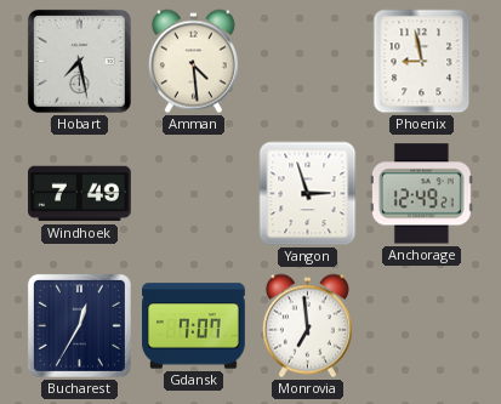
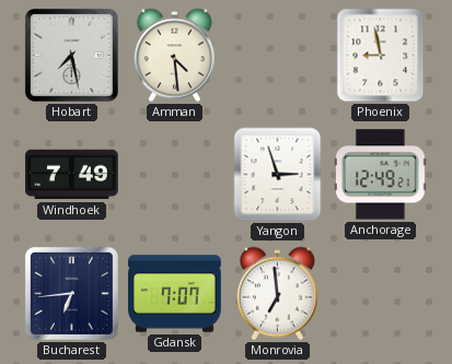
Bucharest: 12:35 -> 6:44
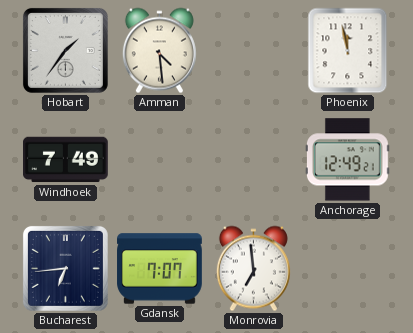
Hobart: 7:28 -> 1:36
Phoenix: 8:58 -> 11:58
Yangon: 2:57 -> none
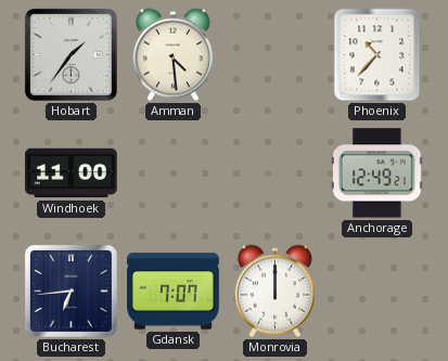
Phoenix: 11:58 -> 10:37
Windhoek: 7:49 -> 11:00
Monrovia: 6:59 -> 12:00
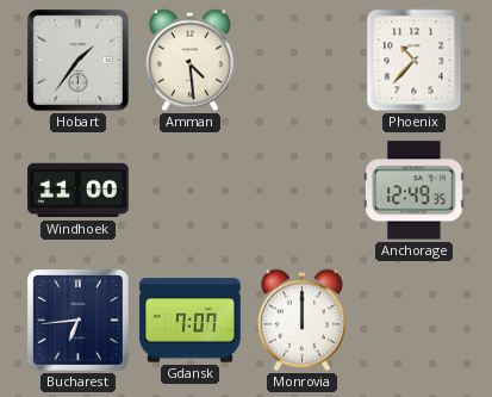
Anchorage: 12:49:21 -> 12:49:35
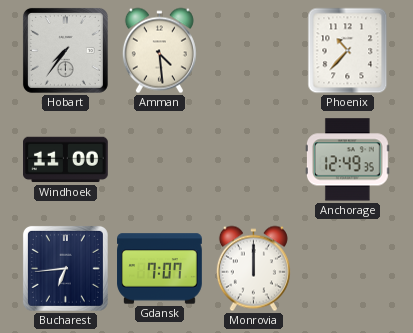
Hobart: 1:36 -> 7:36
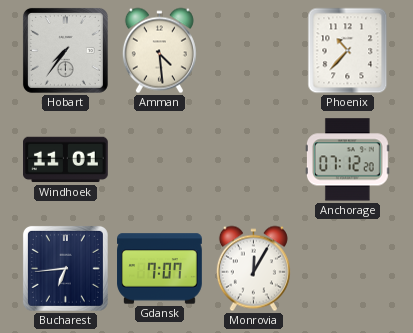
Windhoek: 11:00 -> 11:01
Anchorage: 12:49 -> 07:12
Monrovia: 12:00 -> 12:05
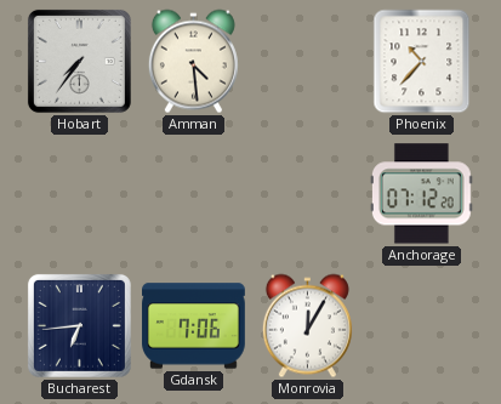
Windhoek: 11:01 -> none
Gdansk: 7:07 -> 7:06
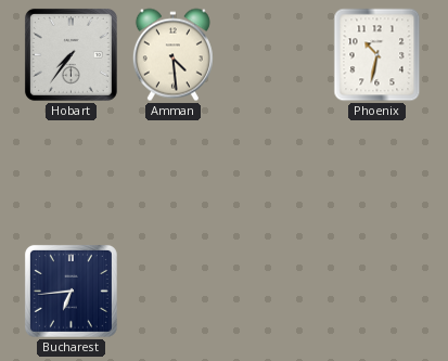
Phoenix: 10:37 -> 10:32
Anchorage: 07:12 -> none
Gdansk: 7:06 -> none
Monrovia: 12:05 -> none
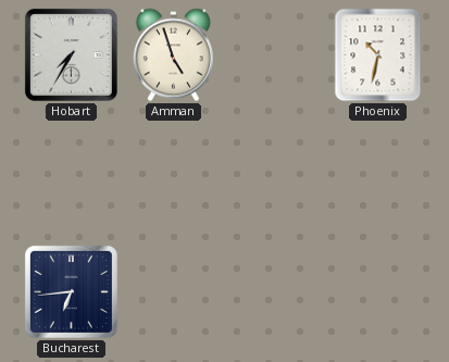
Hobart: 7:36 -> 7:35
Amman: 4:29 -> 4:57
